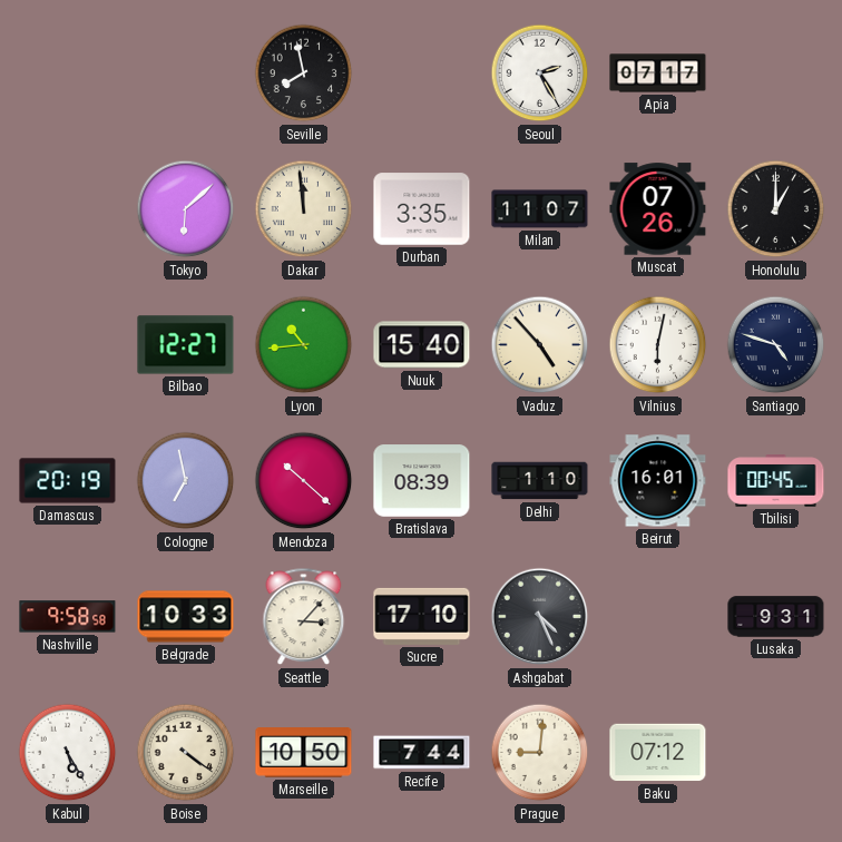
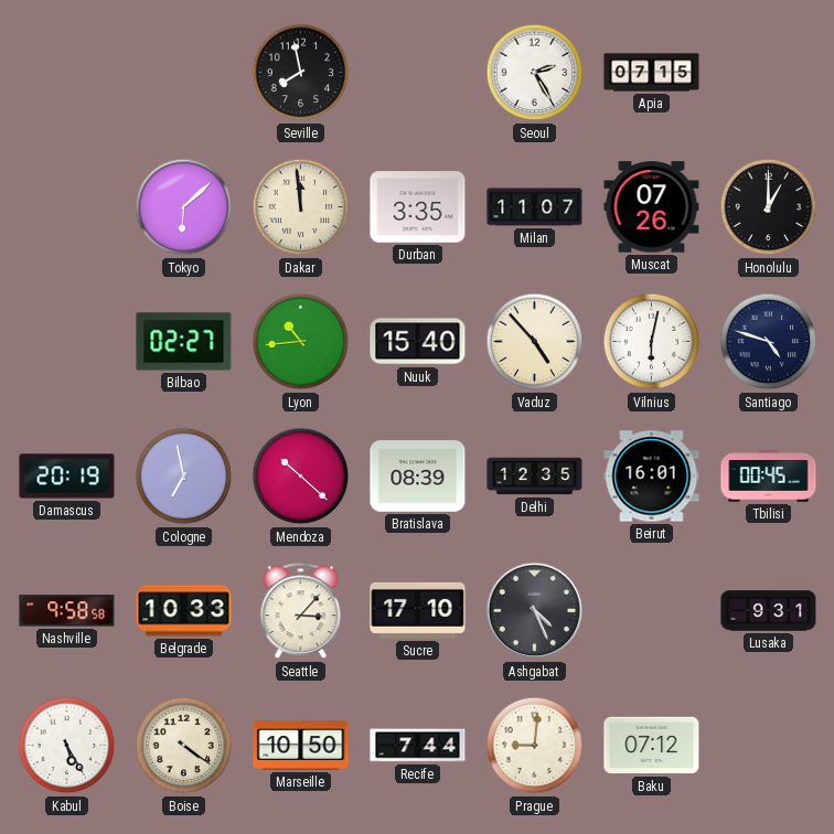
Apia: 07:17 -> 07:15
Bilbao: 12:27 -> 02:27
Delhi: 1:10 -> 12:35
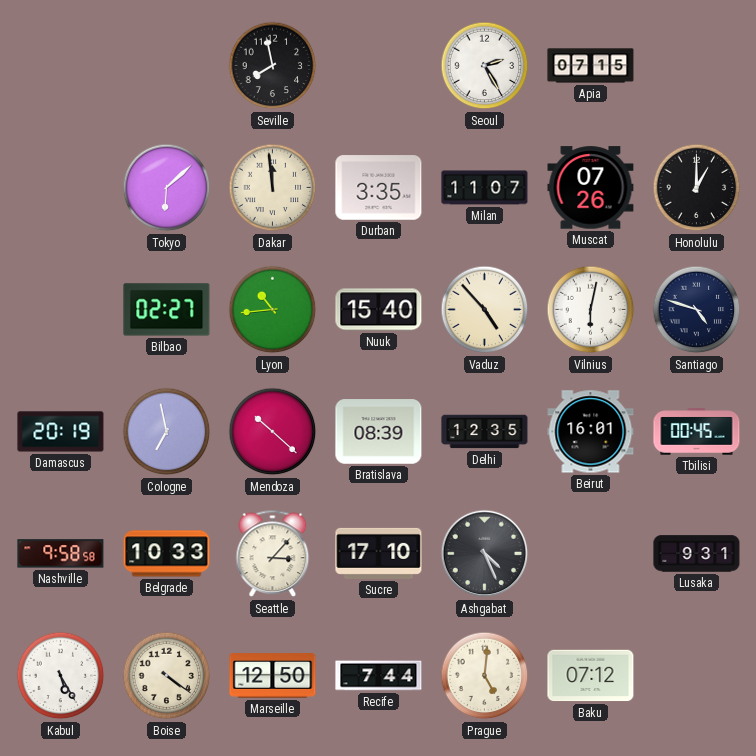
Marseille: 10:50 -> 12:50
Prague: 9:01 -> 5:01
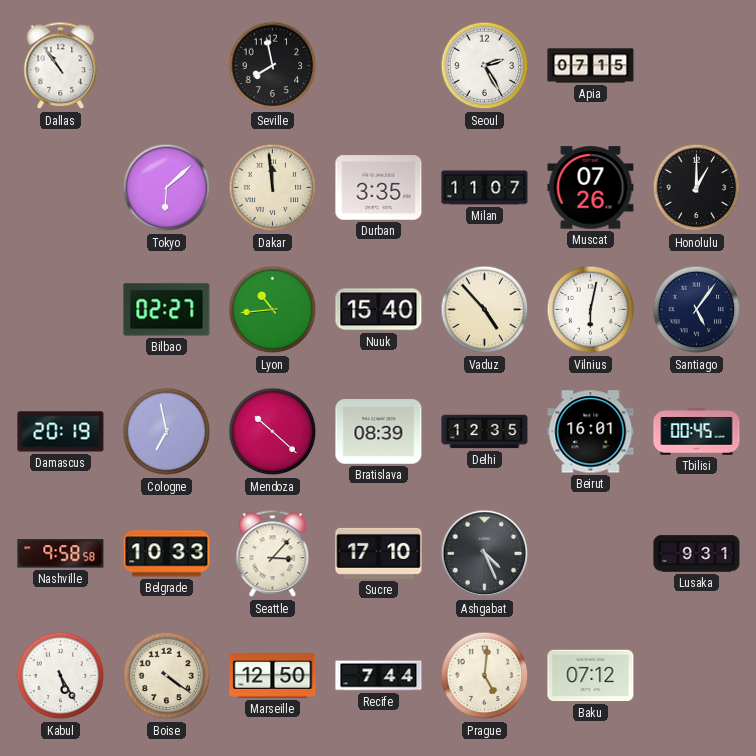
Dallas: none -> 10:54
Santiago: 4:48 -> 5:06
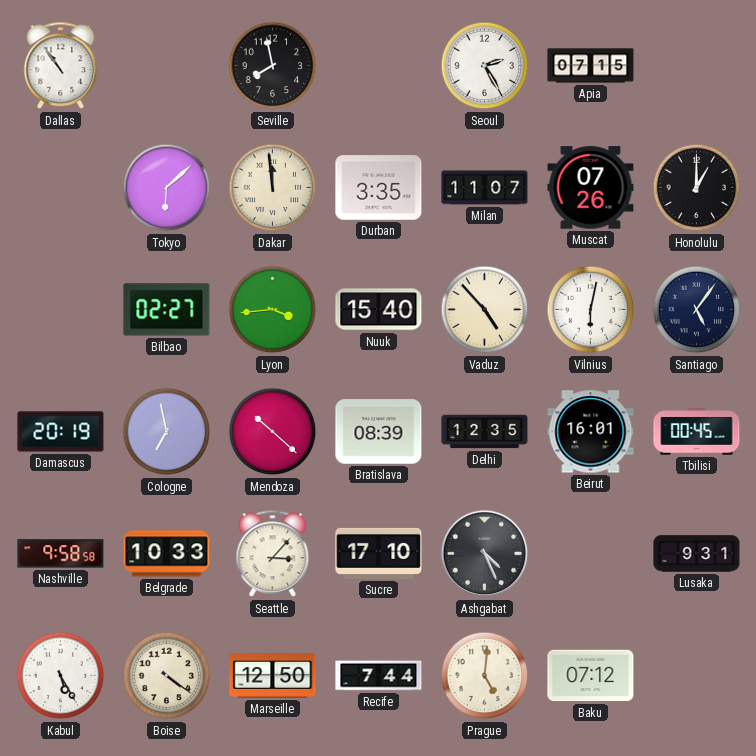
Lyon: 10:44 -> 3:44
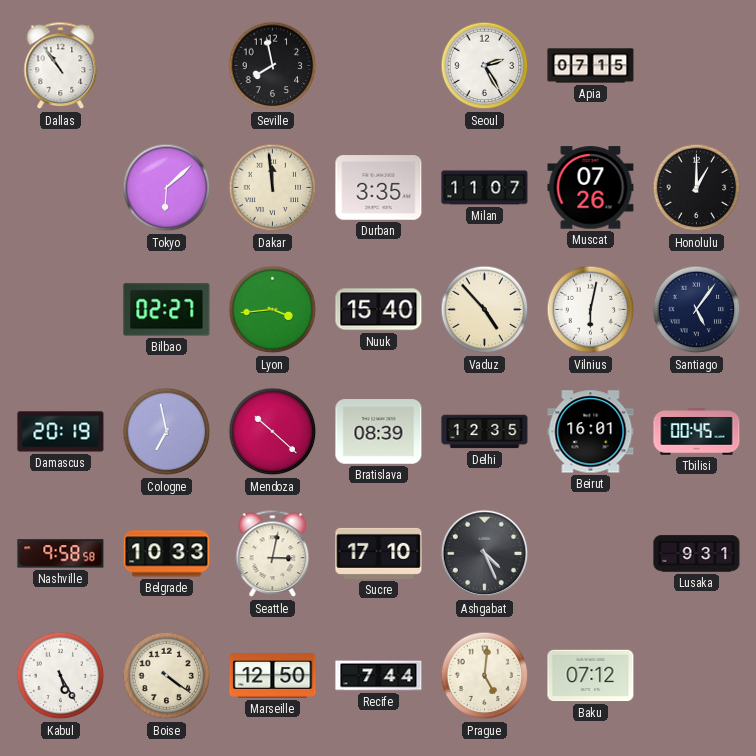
Seattle: 3:07 -> 3:02
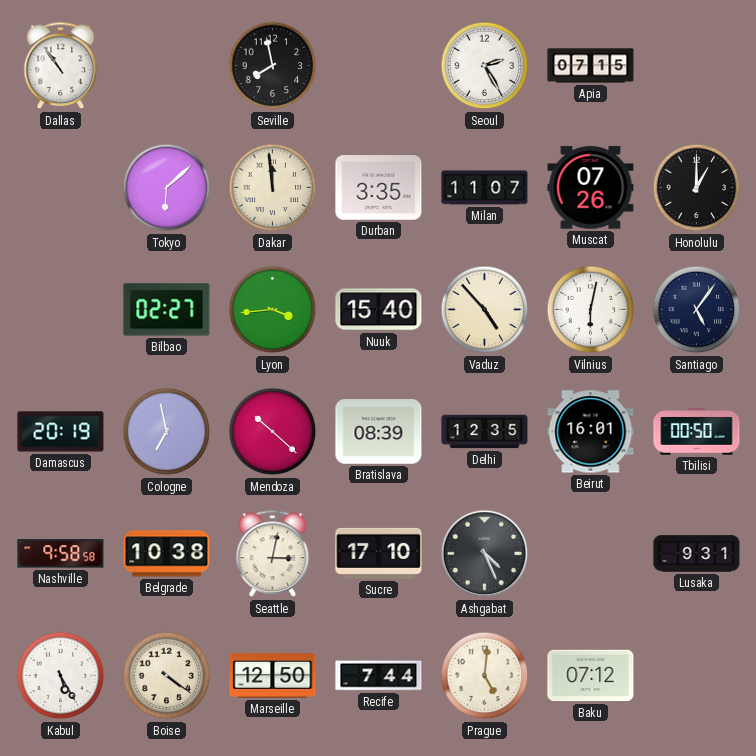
Tbilisi: 00:45 -> 00:50
Belgrade: 10:33 -> 10:38
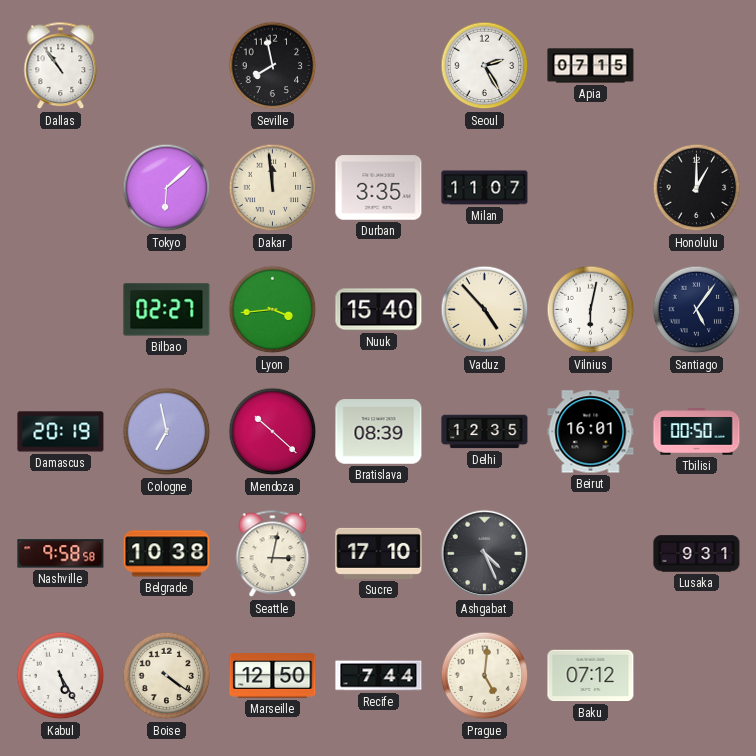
Muscat: 07:26 -> none
